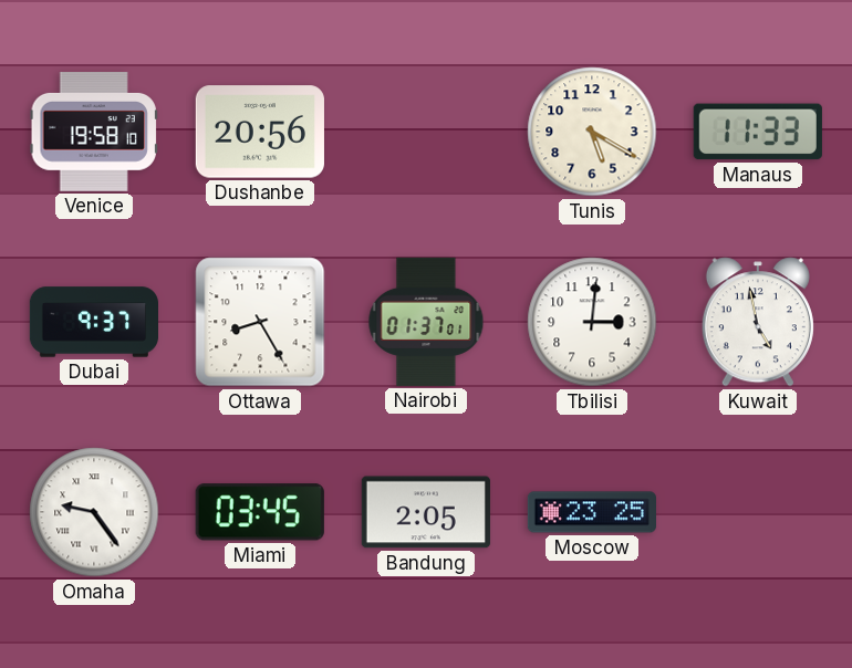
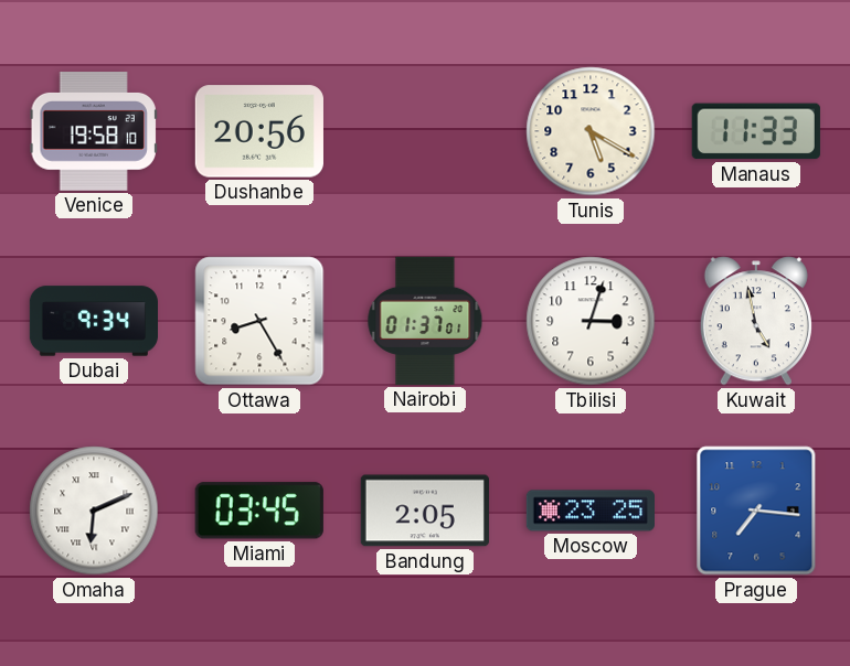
Dubai: 9:37 -> 9:34
Tbilisi: 3:01 -> 3:03
Omaha: 9:24 -> 6:11
Prague: none -> 7:16
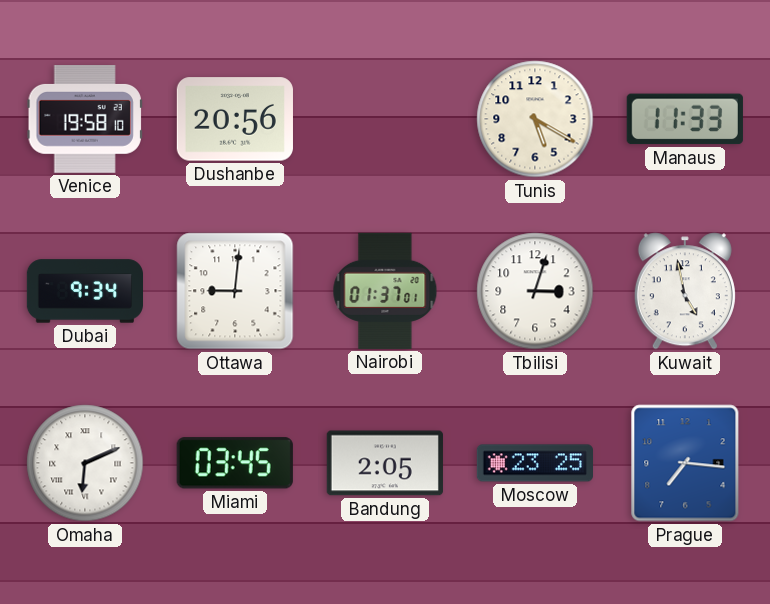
Ottawa: 8:25 -> 9:01
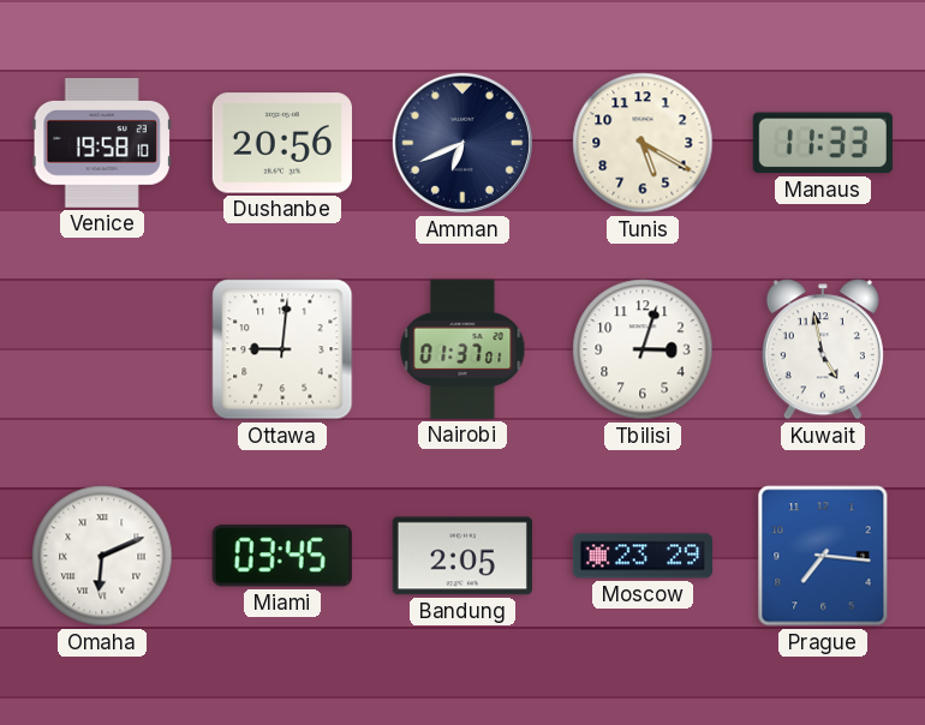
Amman: none -> 6:41
Dubai: 9:34 -> none
Moscow: 23:25 -> 23:29
